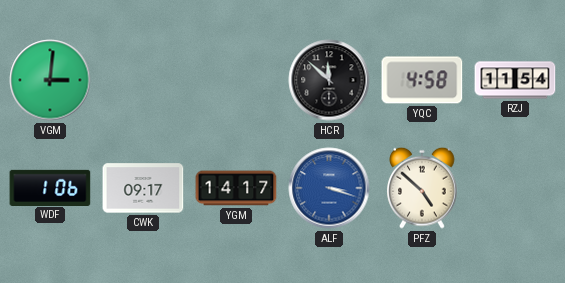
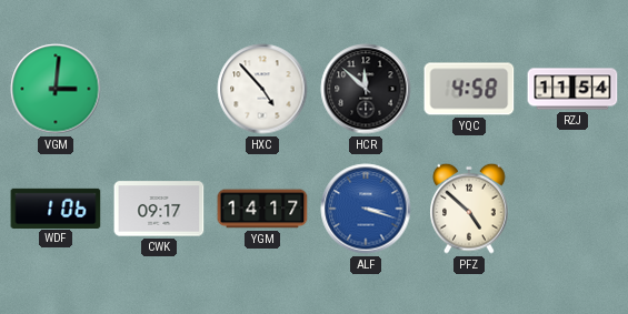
HXC: none -> 4:53
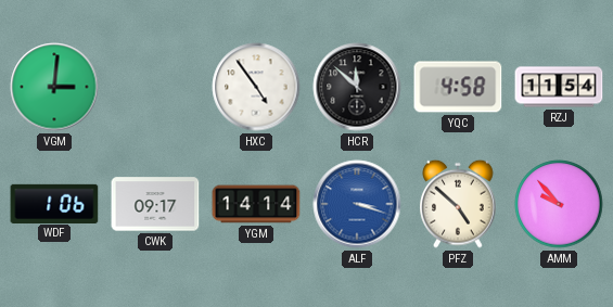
HXC: 4:53 -> 4:54
YGM: 14:17 -> 14:14
AMM: none -> 9:53
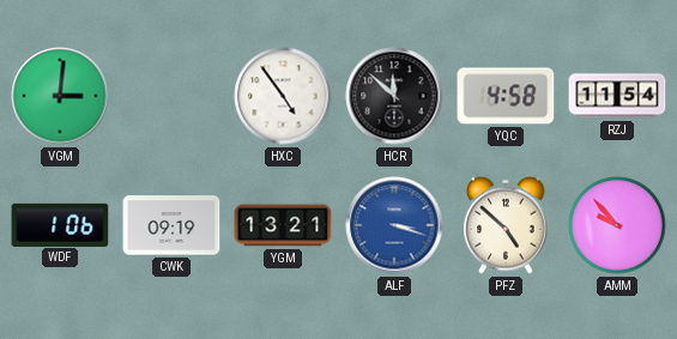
CWK: 09:17 -> 09:19
YGM: 14:14 -> 13:21
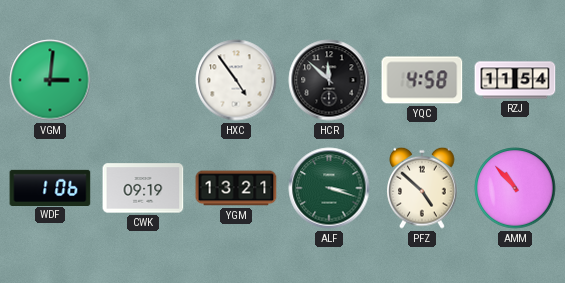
ALF dial: blue -> green
AMM: 9:53 -> 10:53
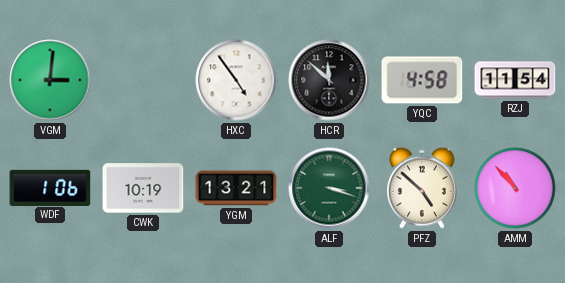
CWK: 09:19 -> 10:19
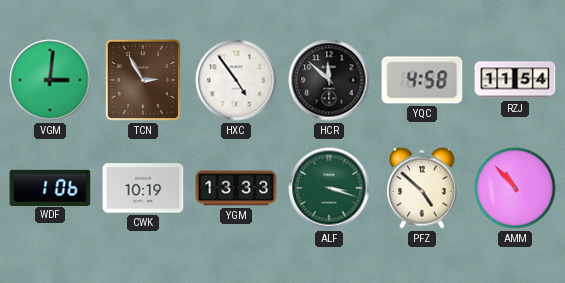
TCN: none -> 2:55
YGM: 13:21 -> 13:33
